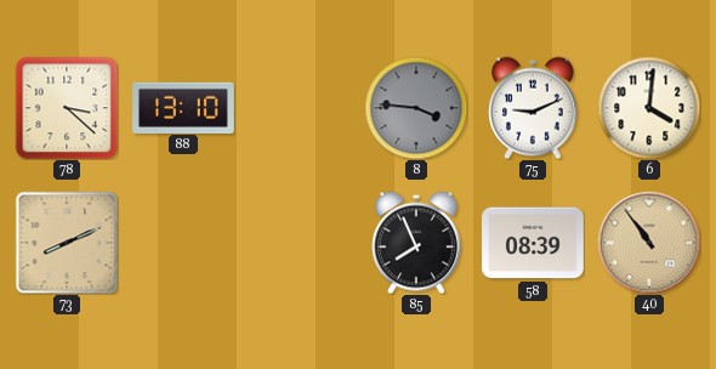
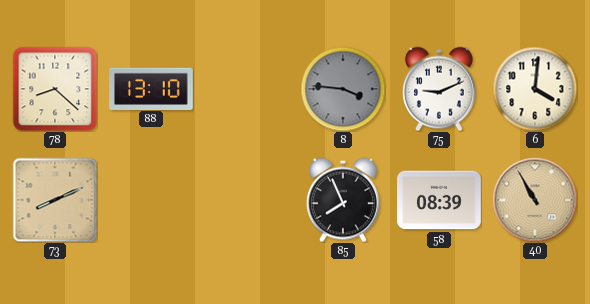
78: 3:22 -> 8:22
40: 10:54 -> 10:55
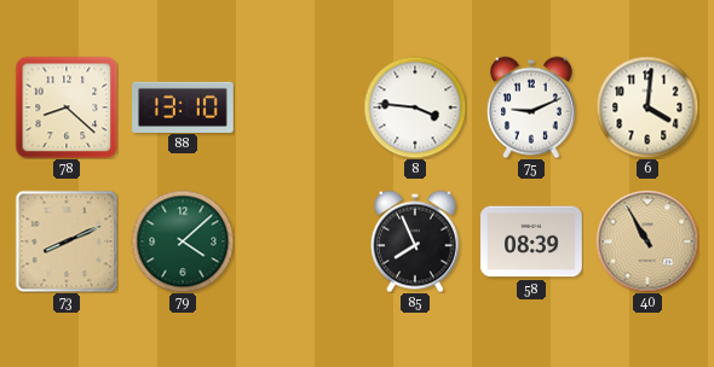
8 dial: grey -> white
79: none -> 4:08
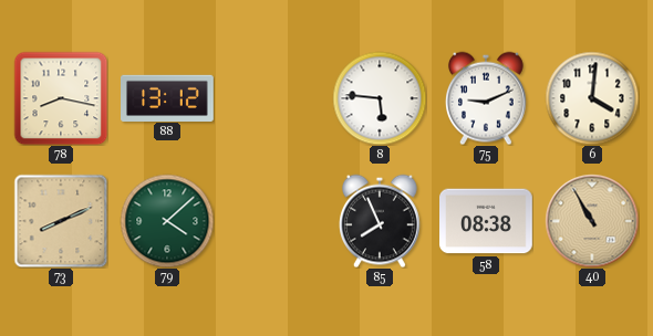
78: 8:22 -> 8:17
88: 13:10 -> 13:12
8: 3:46 -> 5:46
58: 08:39 -> 08:38
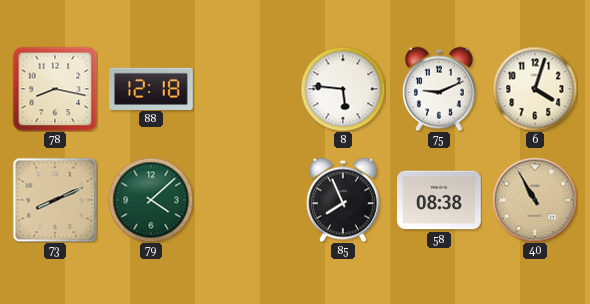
88: 13:12 -> 12:18
6: 4:01 -> 4:03
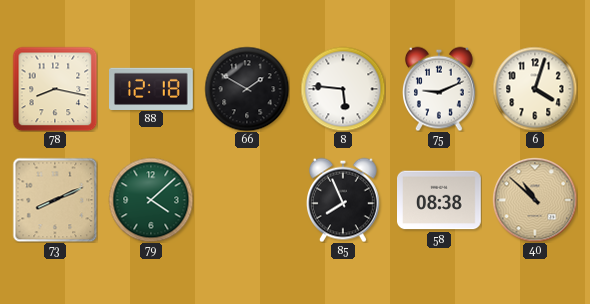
66: none -> 1:50
40: 10:55 -> 10:52
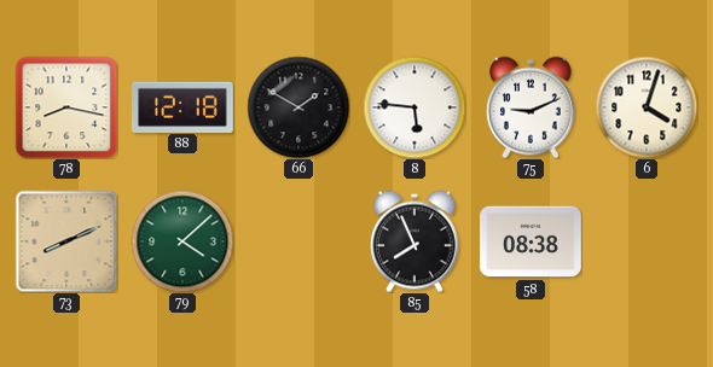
40: 10:52 -> none
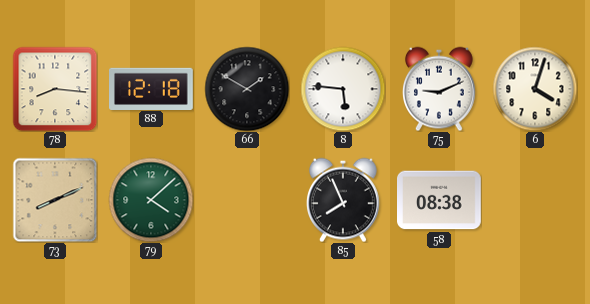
78: 8:17 -> 8:16
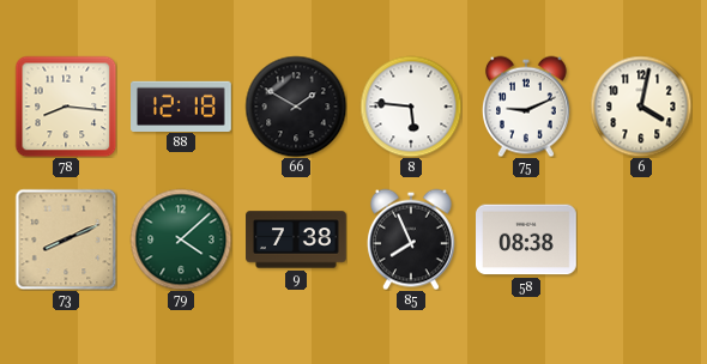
6: 4:03 -> 4:02
9: none -> 7:38
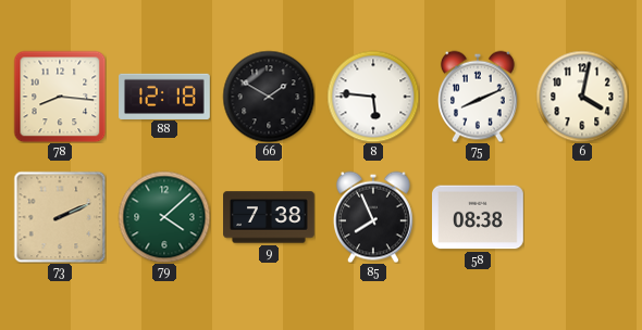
75: 9:11 -> 8:11
73: 8:11 -> 2:11
